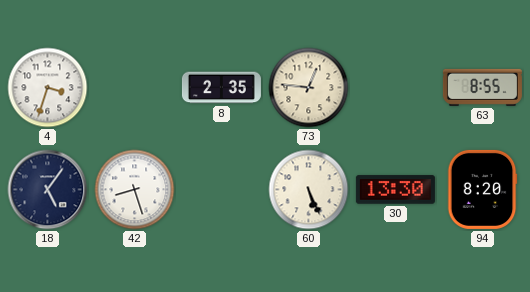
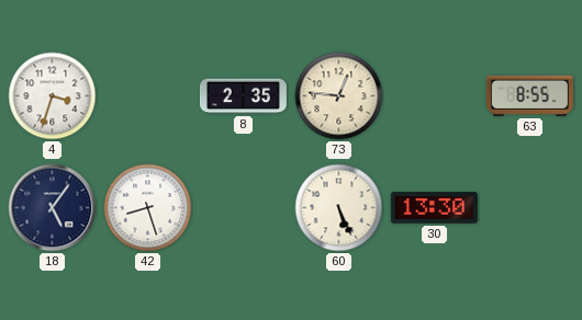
94: 8:20 -> none
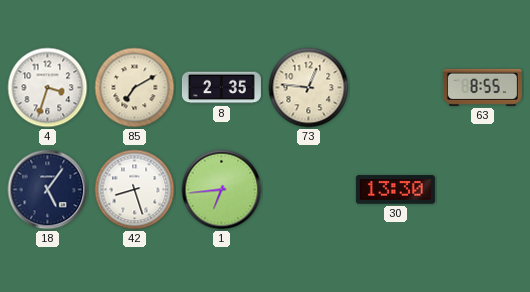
85: none -> 7:10
1: none -> 6:44
60: 5:26 -> none
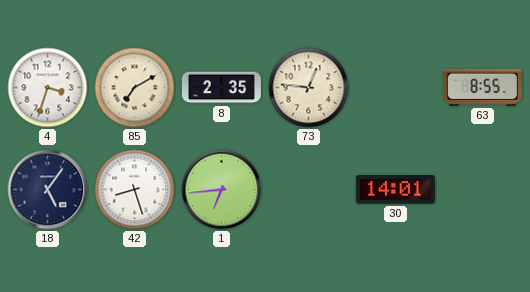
30: 13:30 -> 14:01
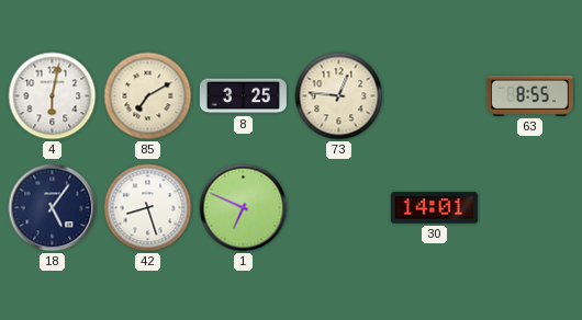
4: 3:33 -> 6:02
8: 2:35 -> 3:25
1: 6:44 -> 6:49
